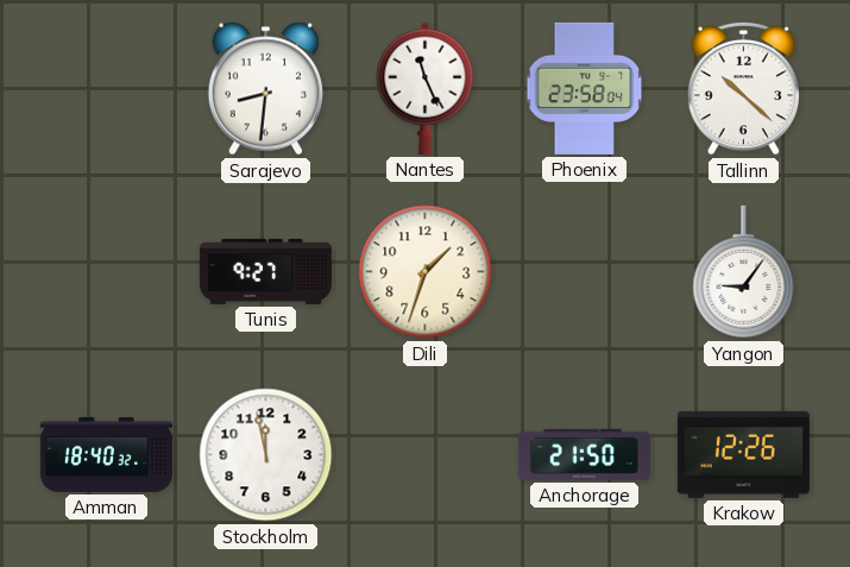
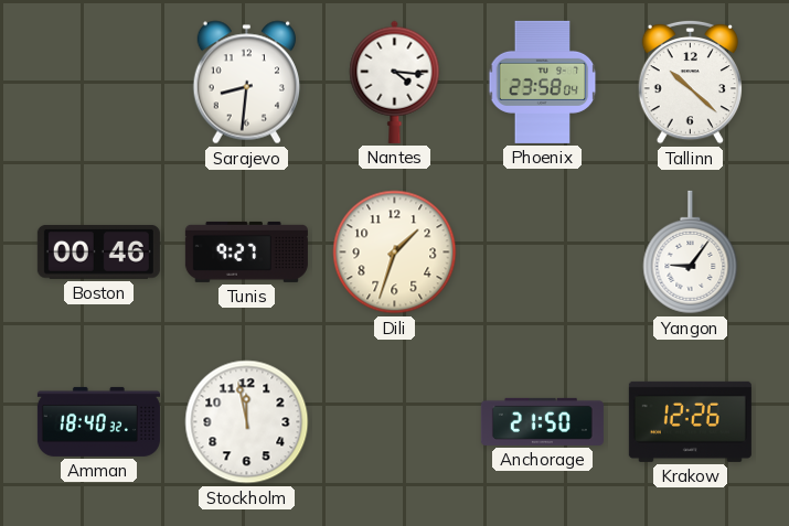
Nantes: 11:26 -> 4:16
Boston: none -> 00:46
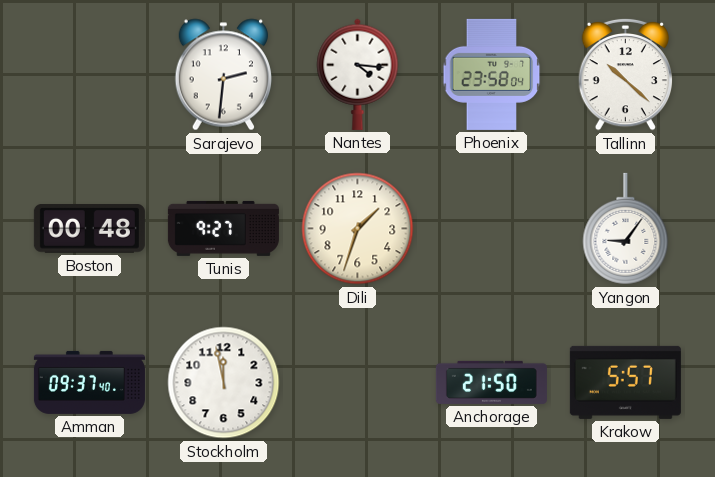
Sarajevo: 8:31 -> 2:31
Boston: 00:46 -> 00:48
Amman: 18:40 -> 09:37
Krakow: 12:26 -> 5:57
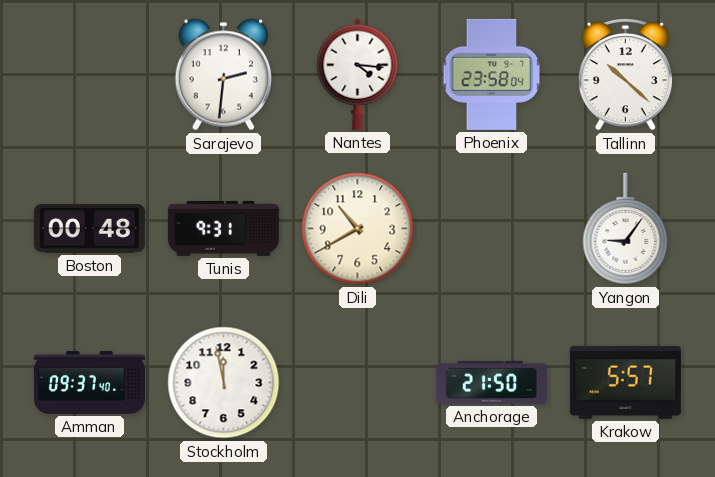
Tunis: 9:27 -> 9:31
Dili: 1:33 -> 10:40
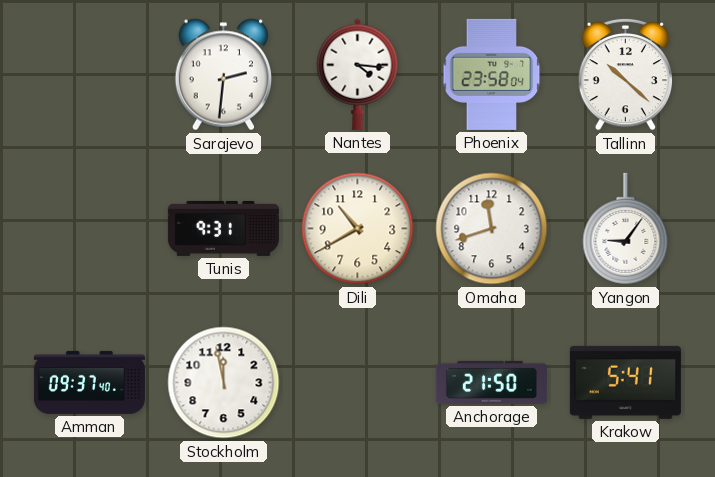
Boston: 00:48 -> none
Omaha: none -> 11:42
Krakow: 5:57 -> 5:41
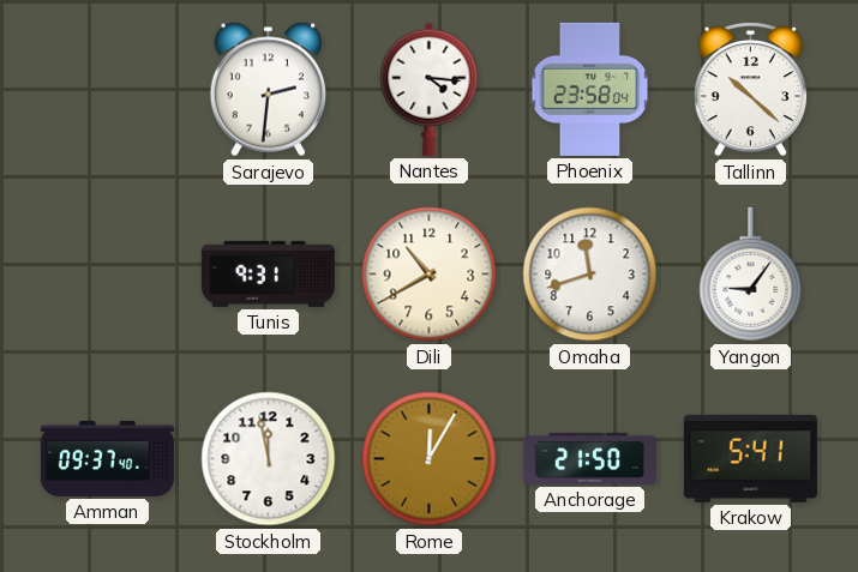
Rome: none -> 12:05
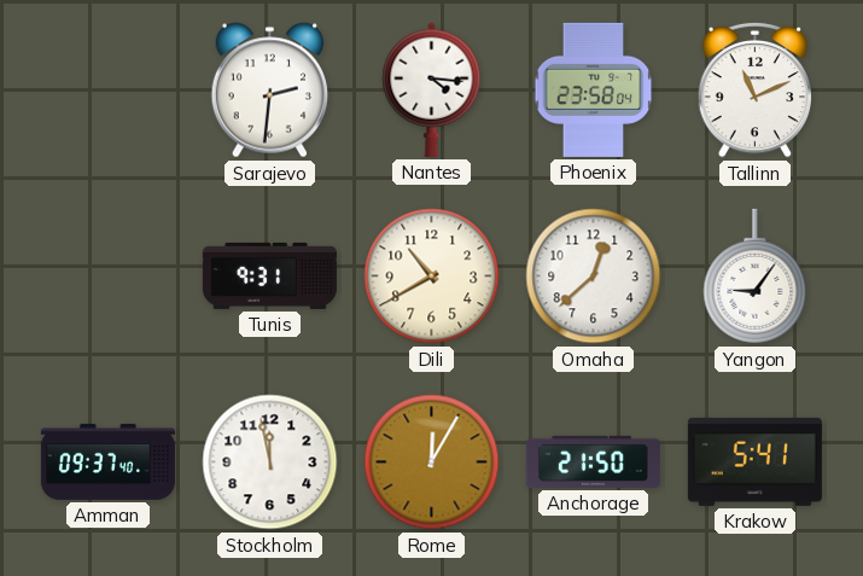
Tallinn: 10:22 -> 11:11
Omaha: 11:42 -> 12:38
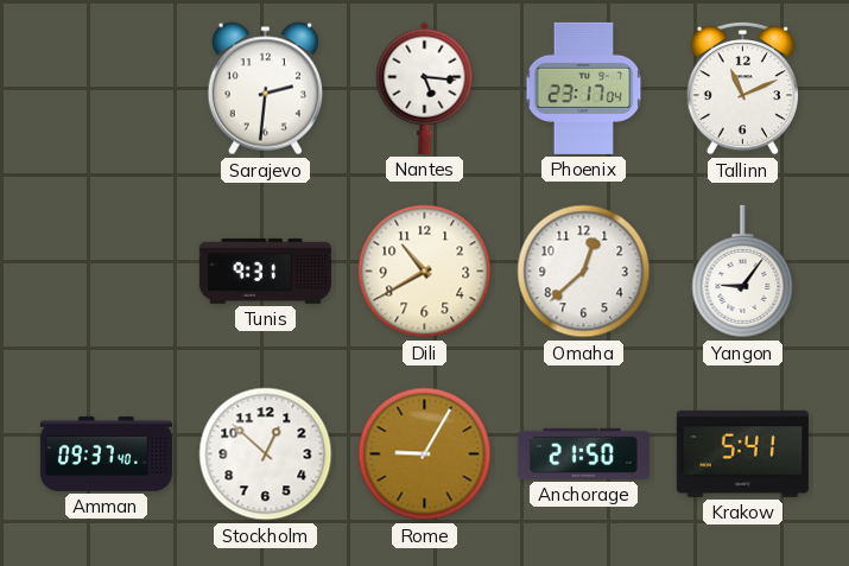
Nantes: 4:16 -> 5:16
Phoenix: 23:58 -> 23:17
Stockholm: 11:58 -> 12:52
Rome: 12:05 -> 9:05
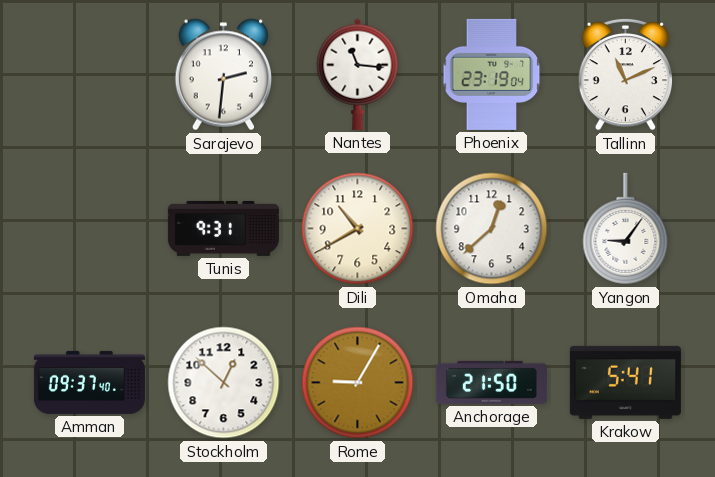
Nantes: 5:16 -> 11:16
Phoenix: 23:17 -> 23:19
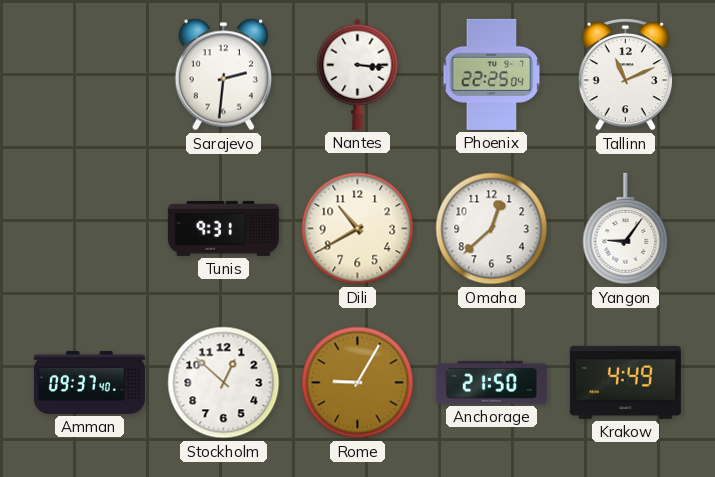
Nantes: 11:16 -> 3:16
Phoenix: 23:19 -> 22:25
Krakow: 5:41 -> 4:49
